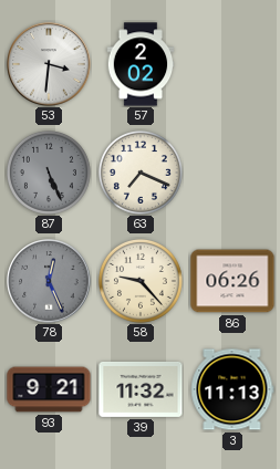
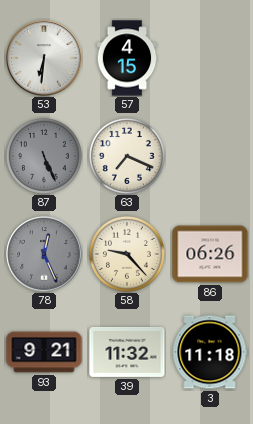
53: 3:31 -> 6:31
57: 2:02 -> 4:15
3: 11:13 -> 11:18
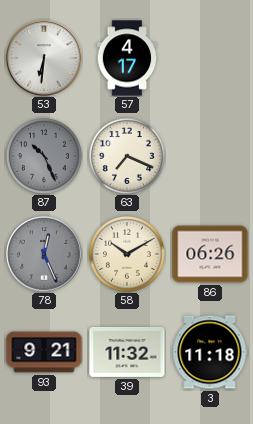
57: 4:15 -> 4:17
87: 5:26 -> 10:26
58: 9:23 -> 10:10
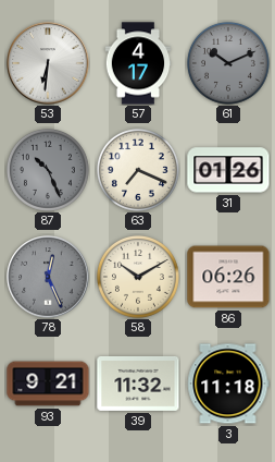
61: none -> 10:11
31: none -> 01:26
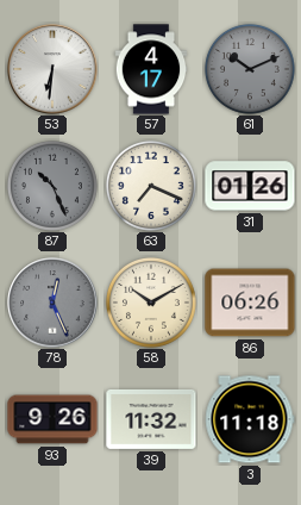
93: 9:21 -> 9:26
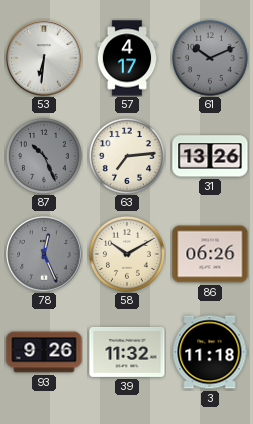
63: 7:19 -> 7:14
31: 01:26 -> 13:26
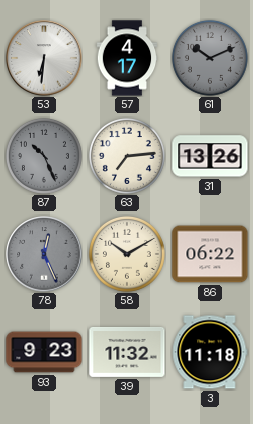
86: 06:26 -> 06:22
93: 9:26 -> 9:23
